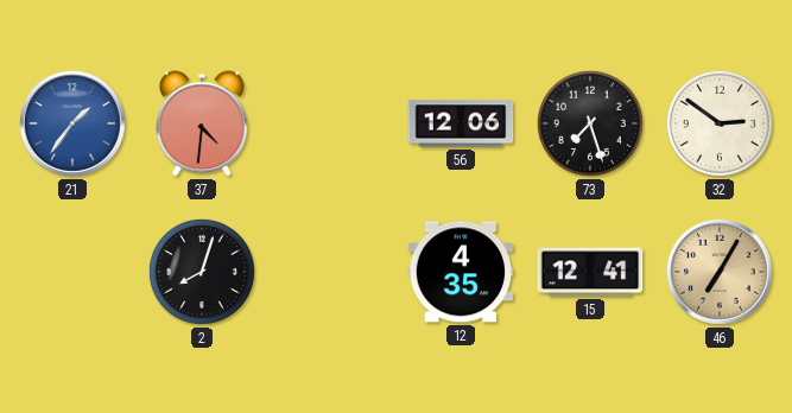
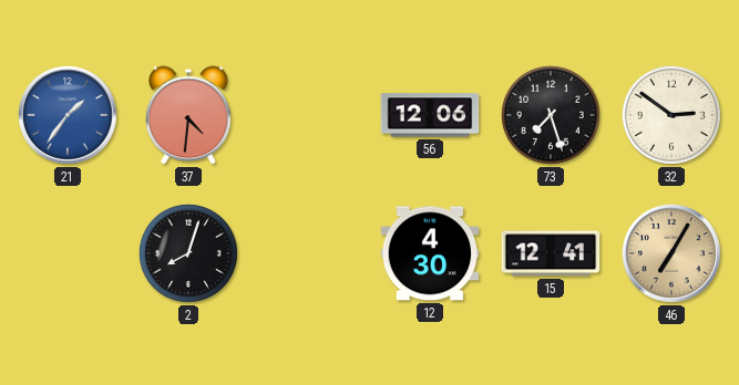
12: 4:35 -> 4:30
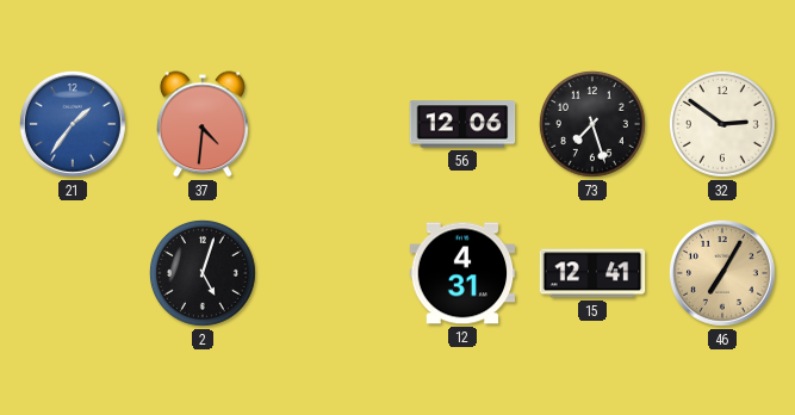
2: 8:03 -> 5:03
12: 4:30 -> 4:31
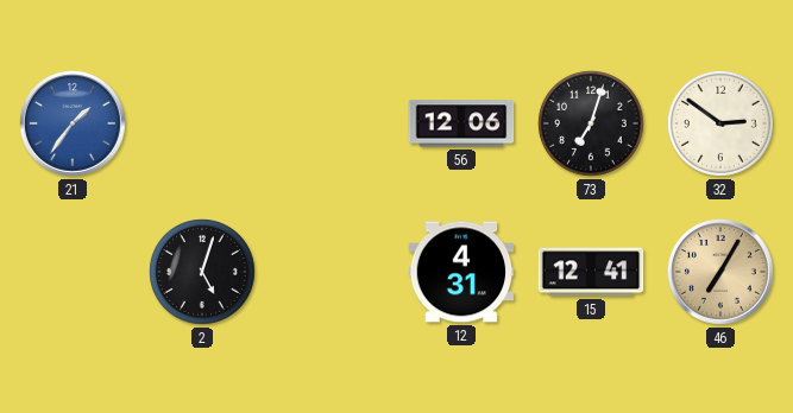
37: 4:31 -> none
73: 7:27 -> 7:03
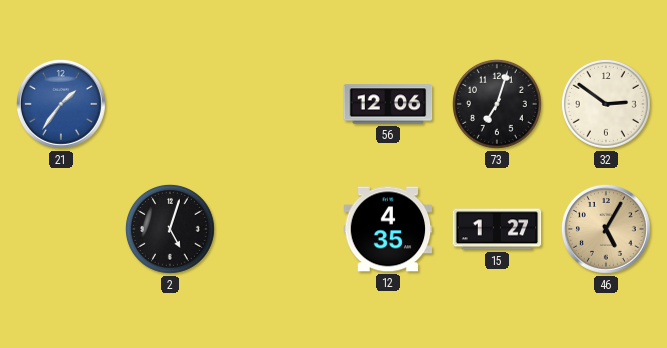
12: 4:31 -> 4:35
15: 12:41 -> 1:27
46: 7:05 -> 5:05
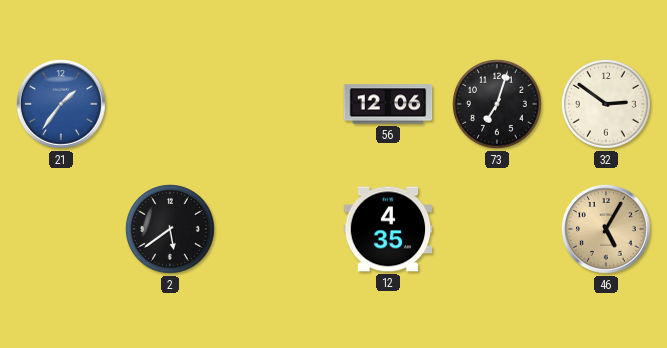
2: 5:03 -> 5:39
15: 1:27 -> none
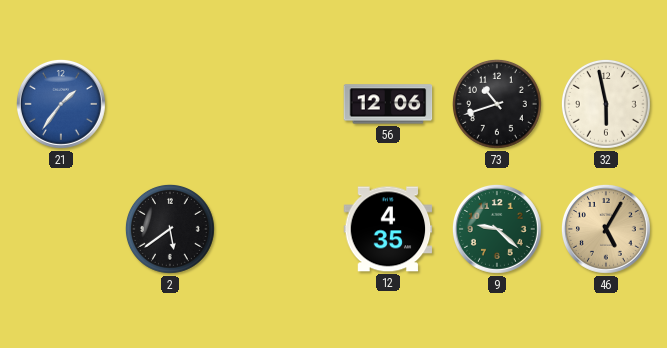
73: 7:03 -> 10:42
32: 2:51 -> 5:58
9: none -> 9:22
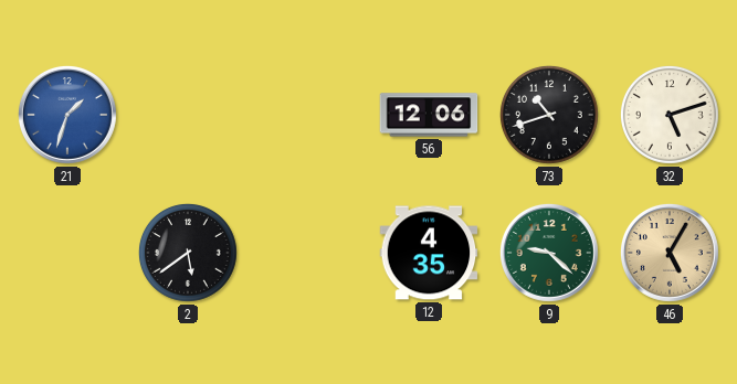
21: 1:36 -> 1:33
32: 5:58 -> 5:12
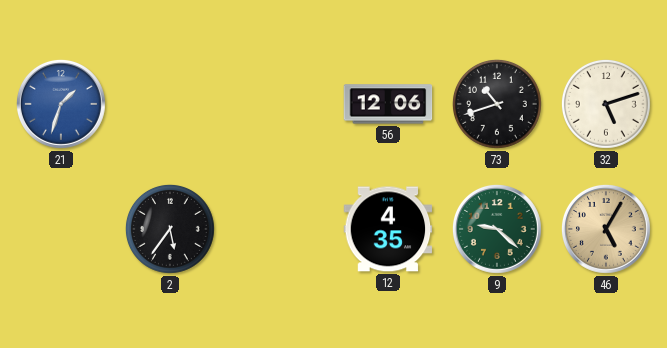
2: 5:39 -> 5:36
